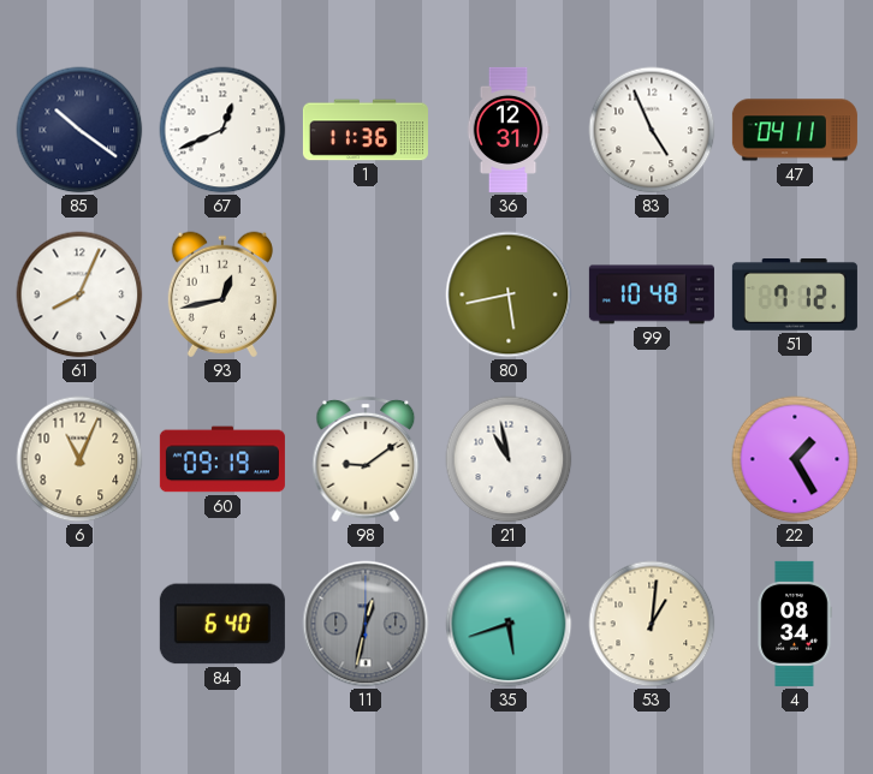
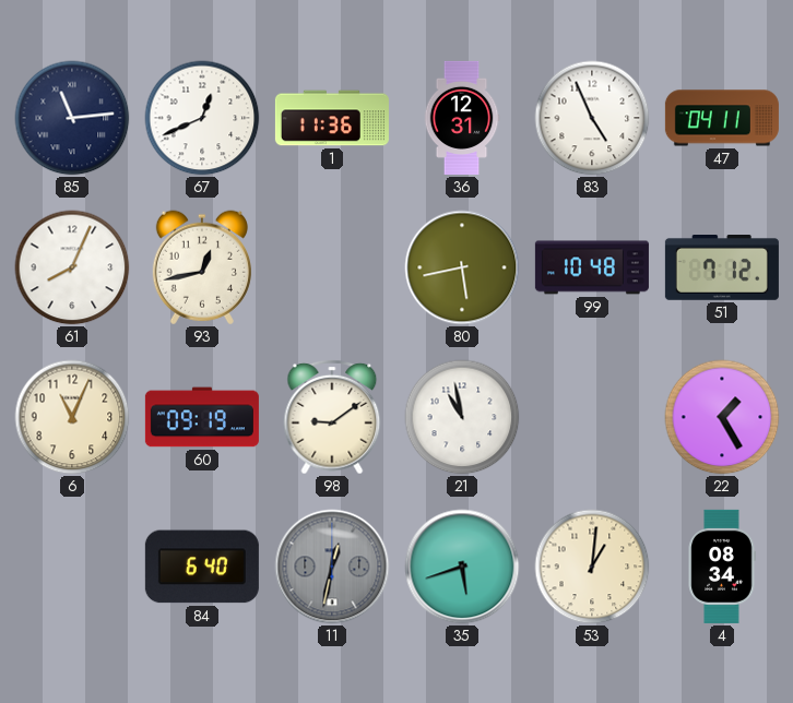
85: 10:21 -> 11:14
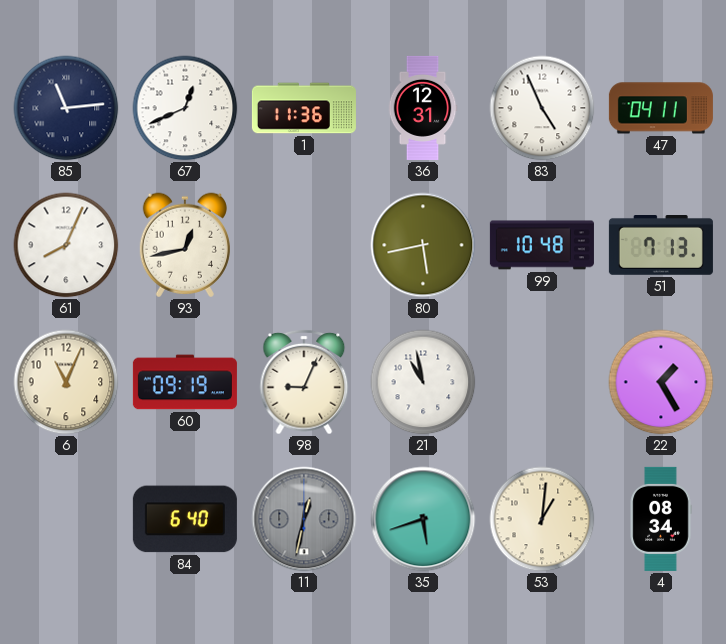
51: 7:12 -> 7:13
98: 9:09 -> 9:04
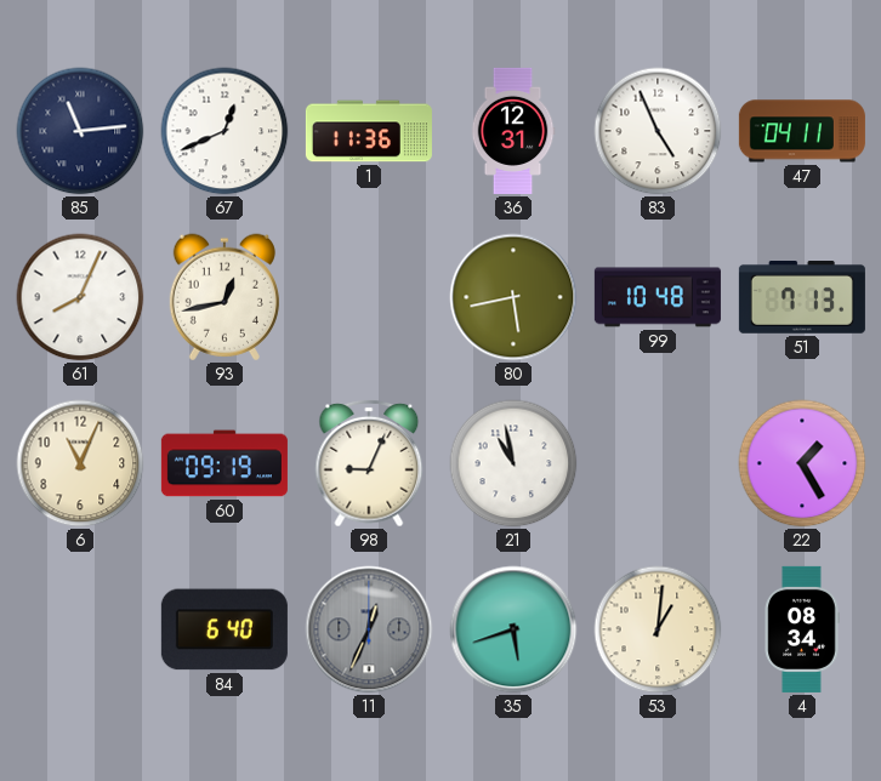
11: 12:32 -> 12:34
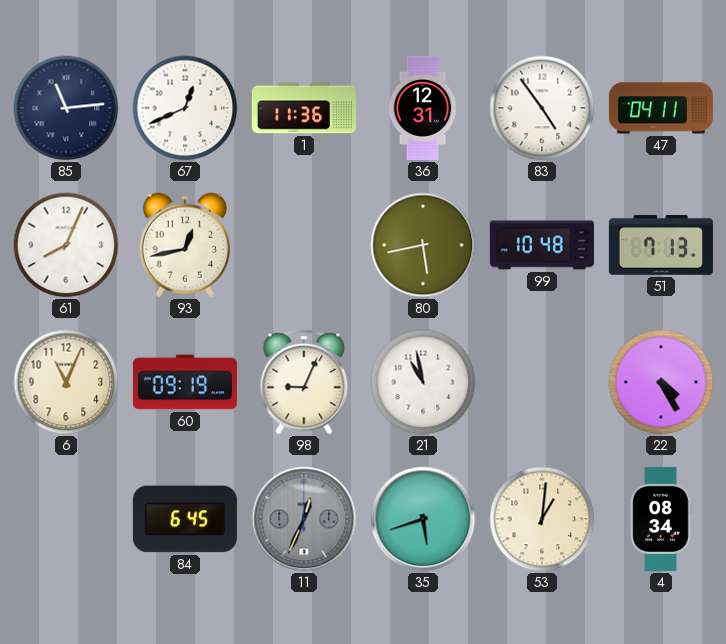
83: 4:56 -> 4:54
22: 1:25 -> 4:25
84: 6:40 -> 6:45
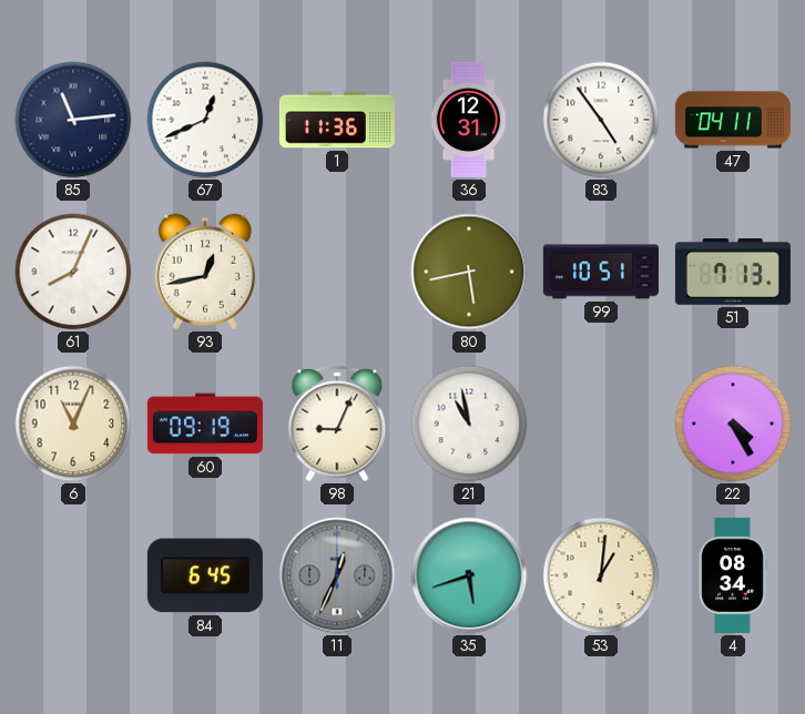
99: 10:48 -> 10:51
